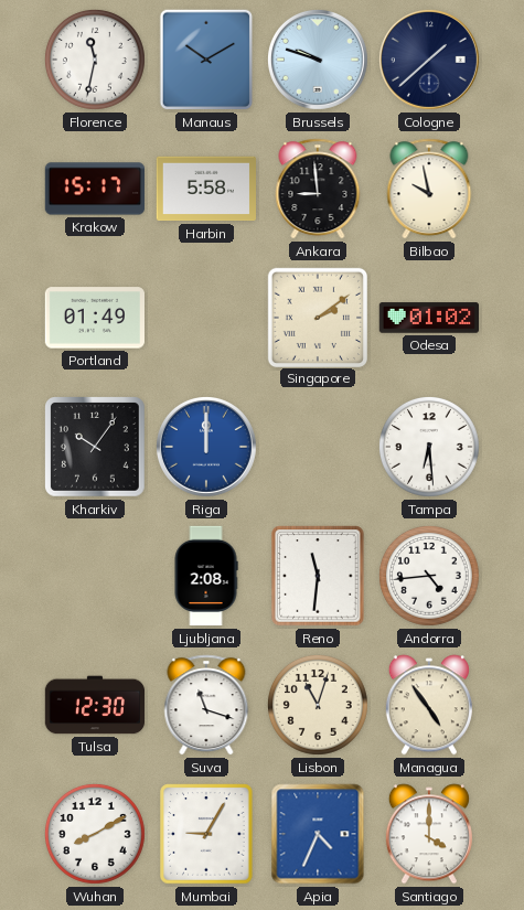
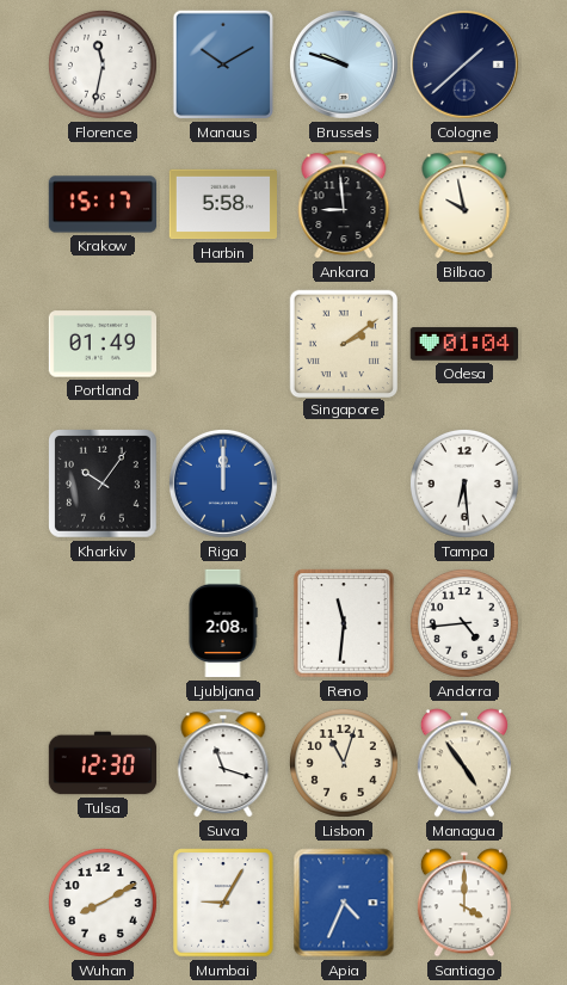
Odesa: 01:02 -> 01:04
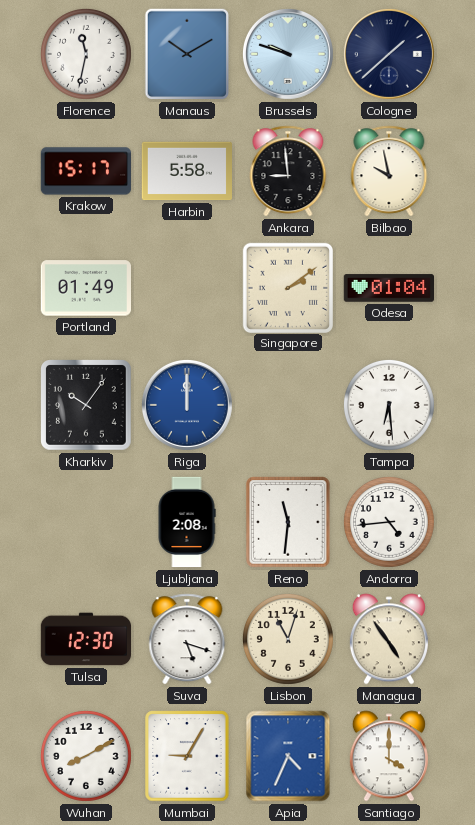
Suva: 11:18 -> 5:18
